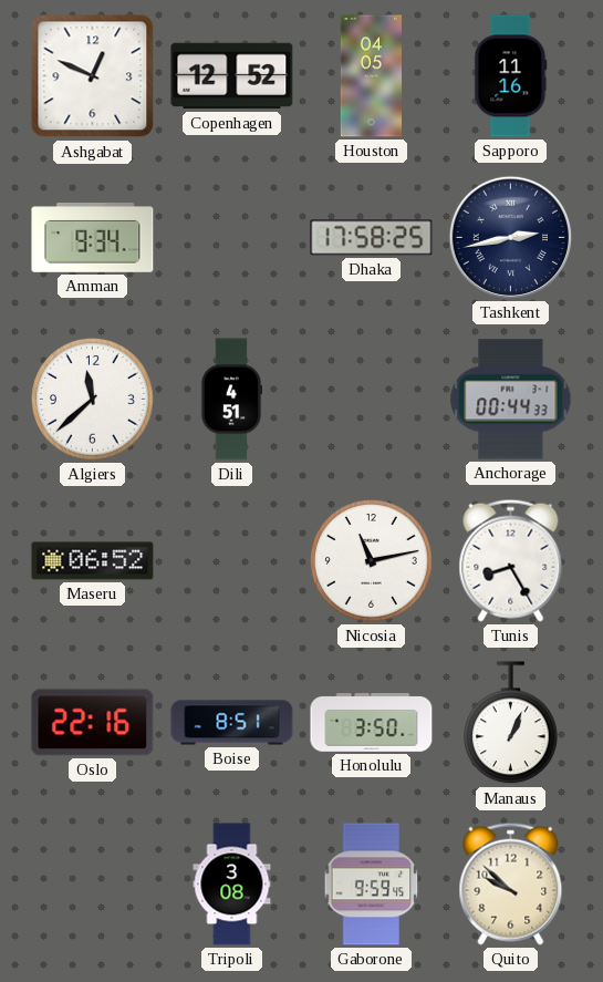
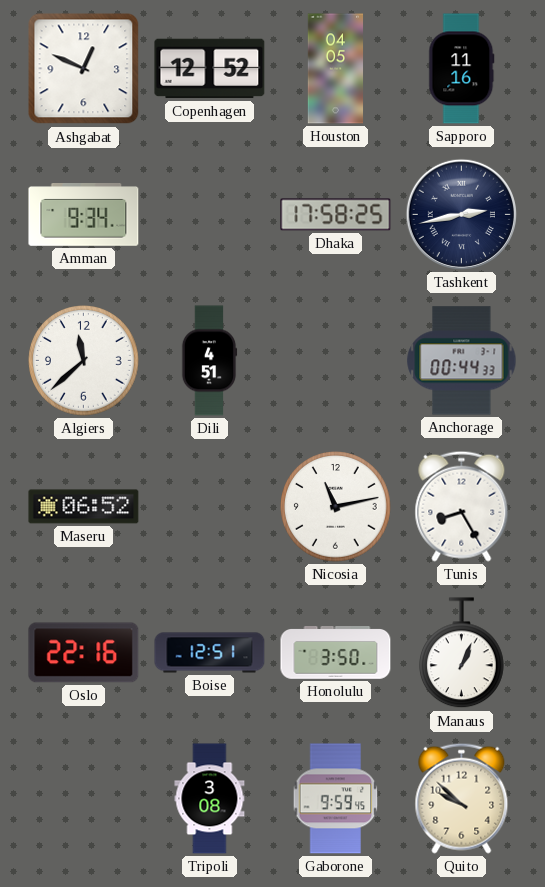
Boise: 8:51 -> 12:51
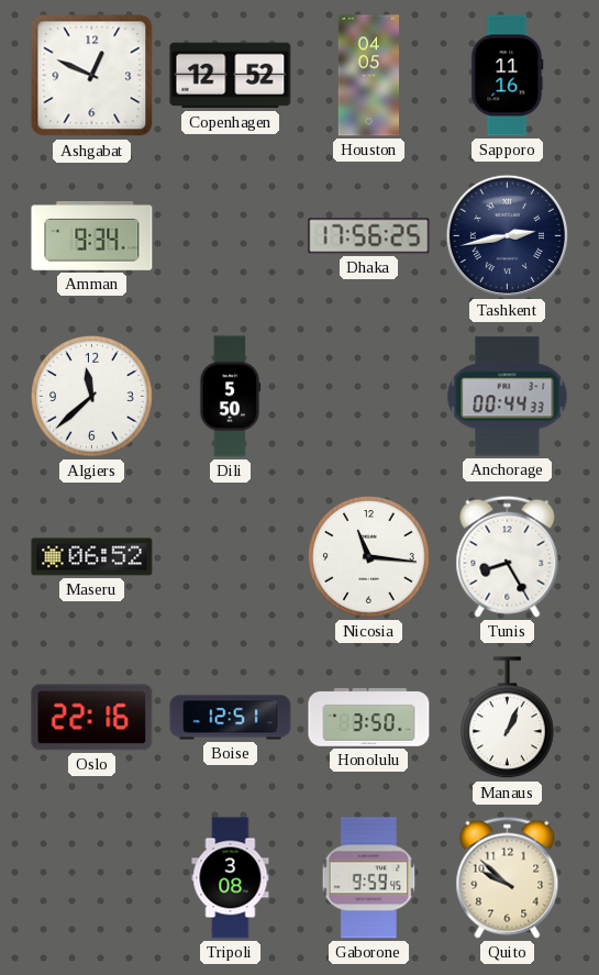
Dhaka: 17:58 -> 17:56
Dili: 4:51 -> 5:50
Nicosia: 11:13 -> 11:16
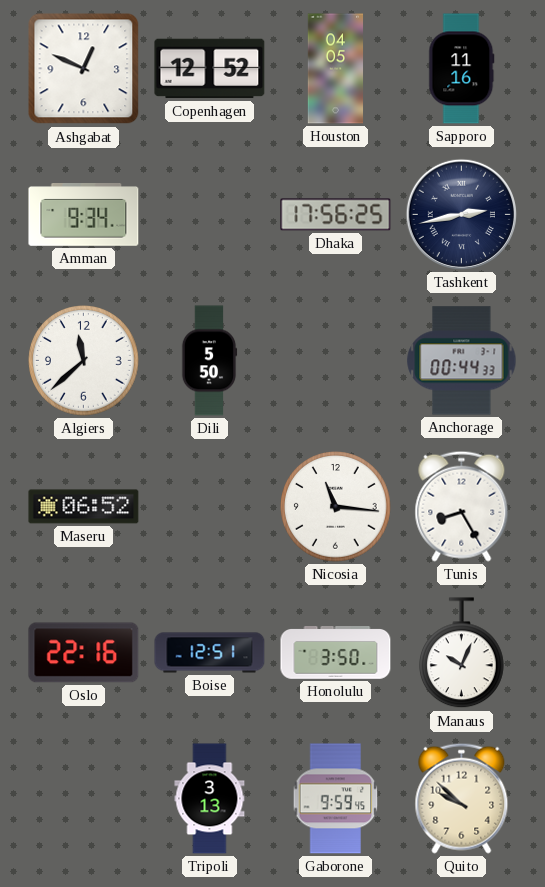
Manaus: 1:04 -> 10:04
Tripoli: 3:08 -> 3:13
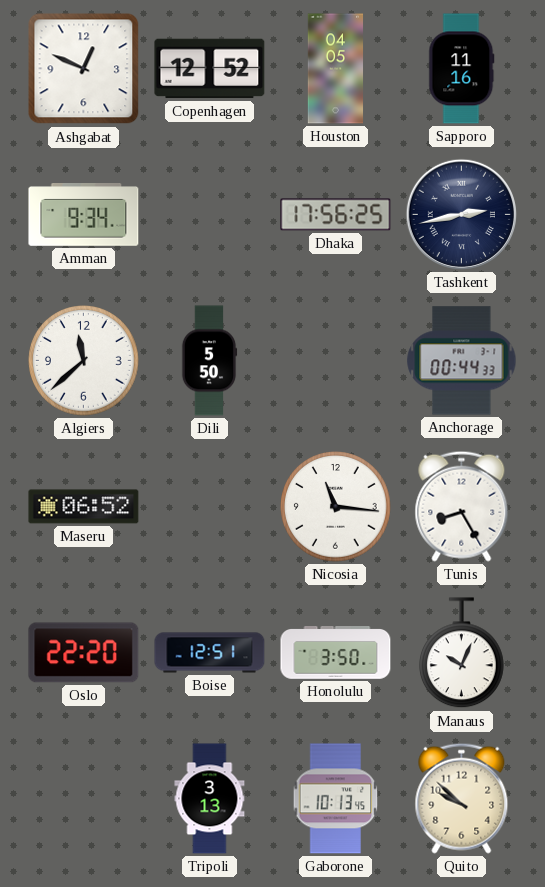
Oslo: 22:16 -> 22:20
Gaborone: 9:59 -> 10:13
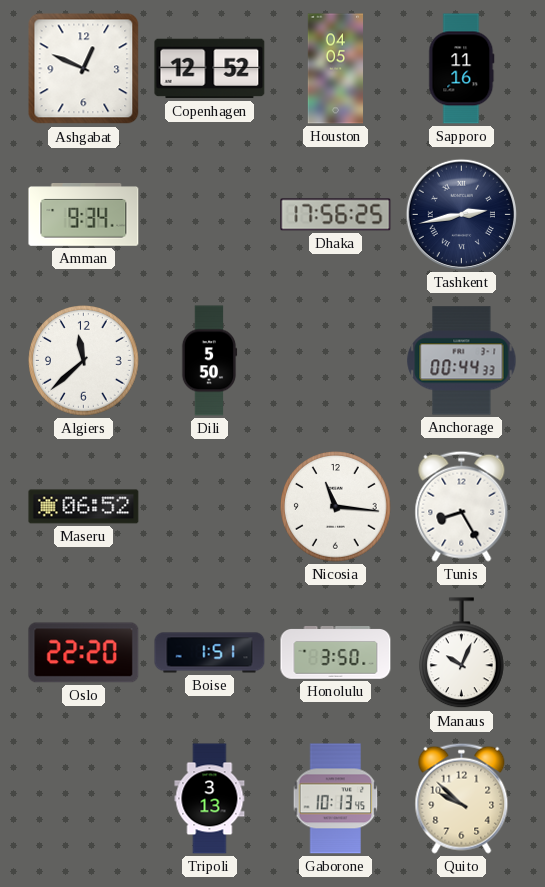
Boise: 12:51 -> 1:51
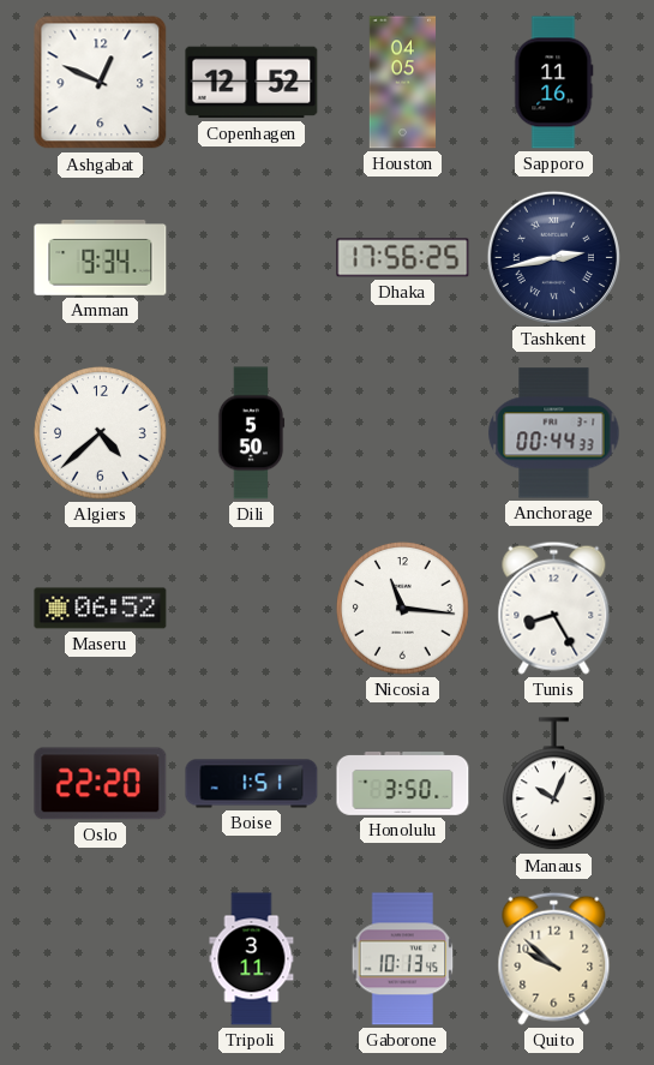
Algiers: 11:38 -> 4:38
Tripoli: 3:13 -> 3:11
